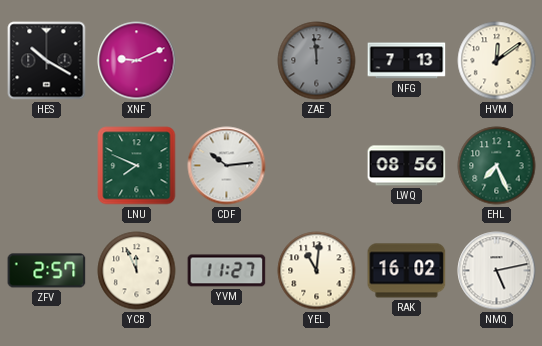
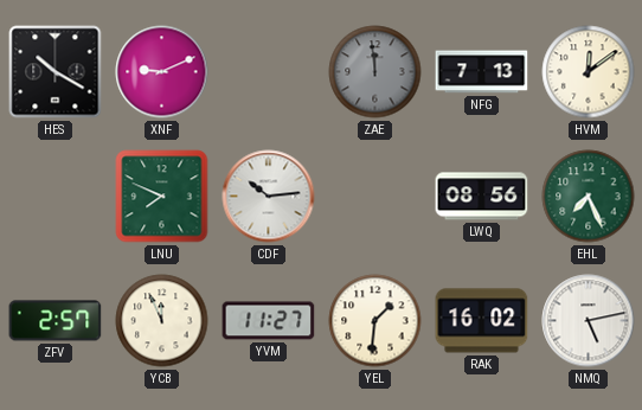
YEL: 11:01 -> 1:31
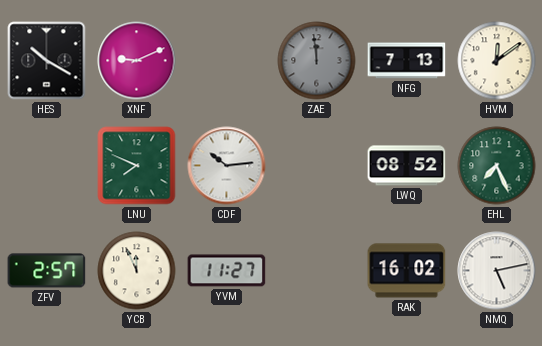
LWQ: 08:56 -> 08:52
YEL: 1:31 -> none
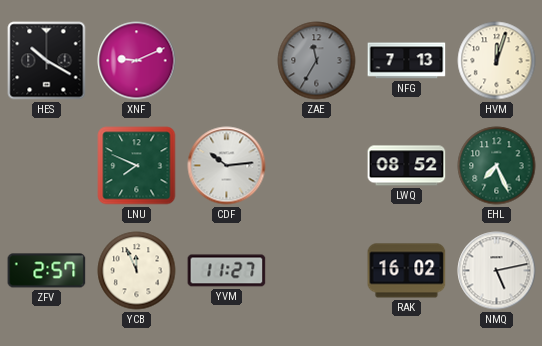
ZAE: 11:59 -> 11:35
HVM: 12:09 -> 12:03
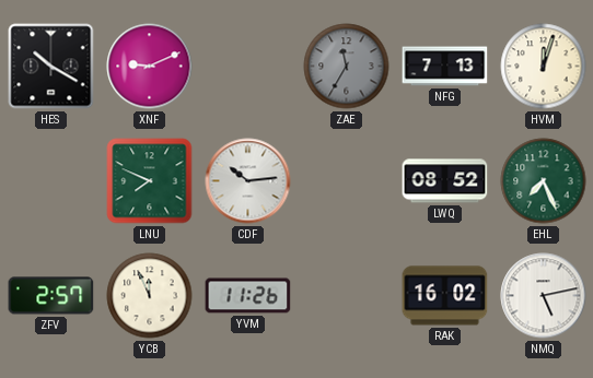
YVM: 11:27 -> 11:26
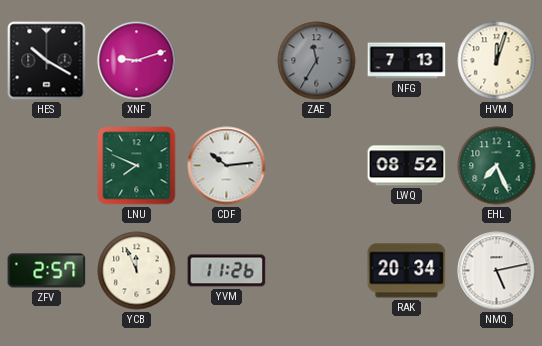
XNF: 9:11 -> 9:12
RAK: 16:02 -> 20:34
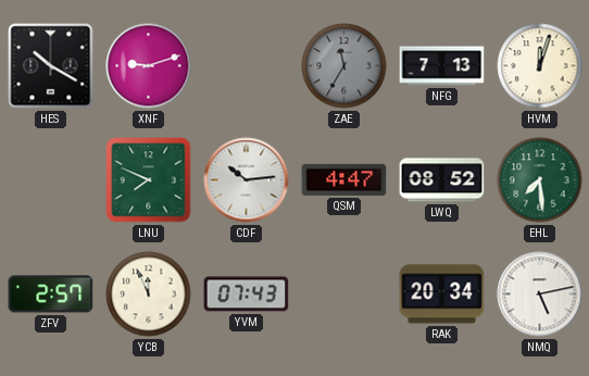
QSM: none -> 4:47
EHL: 7:26 -> 7:29
YVM: 11:26 -> 07:43
